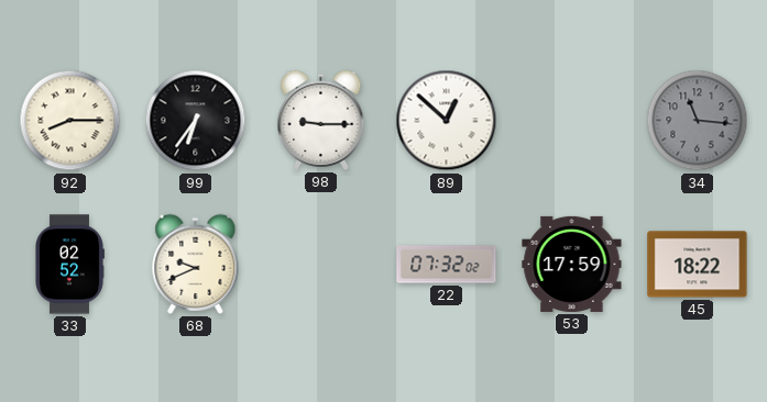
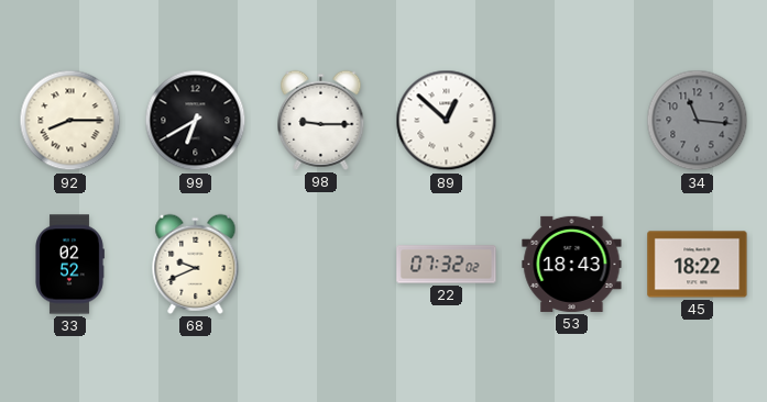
99: 6:36 -> 6:40
53: 17:59 -> 18:43
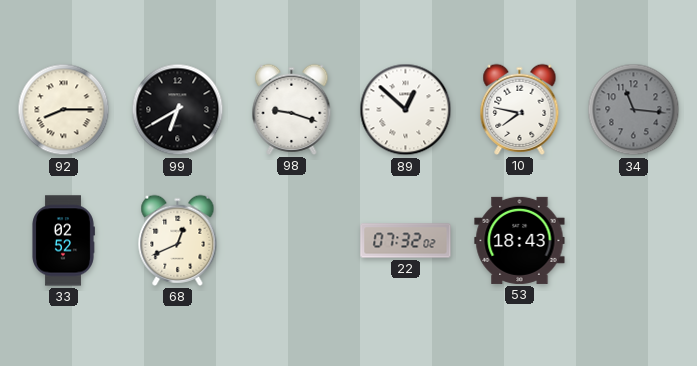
98: 9:15 -> 9:18
10: none -> 7:47
68: 9:41 -> 12:41
45: 18:22 -> none
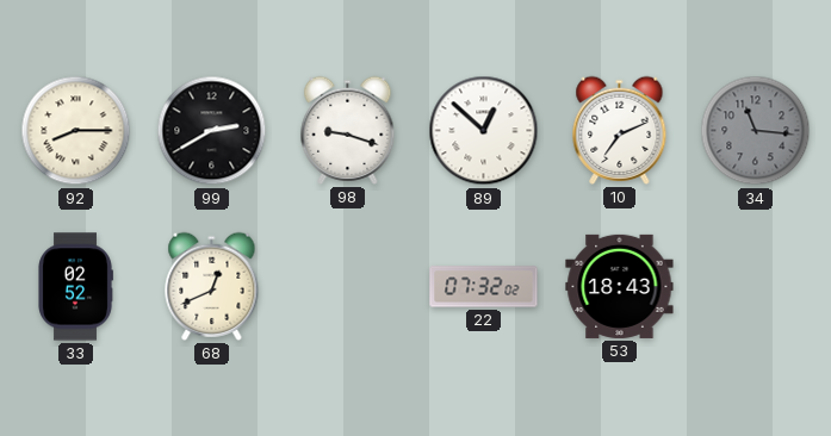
99: 6:40 -> 2:40
10: 7:47 -> 7:11
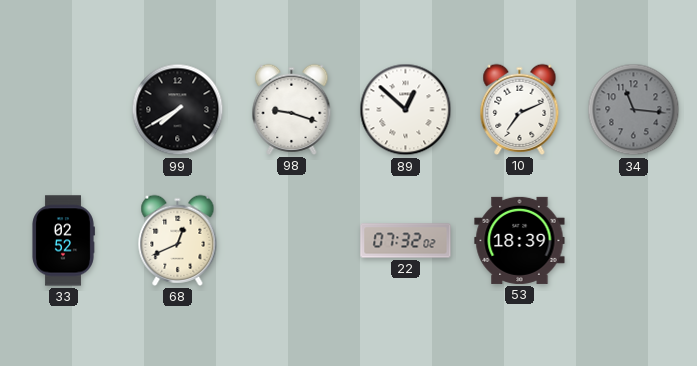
92: 8:15 -> none
99: 2:40 -> 7:40
53: 18:43 -> 18:39
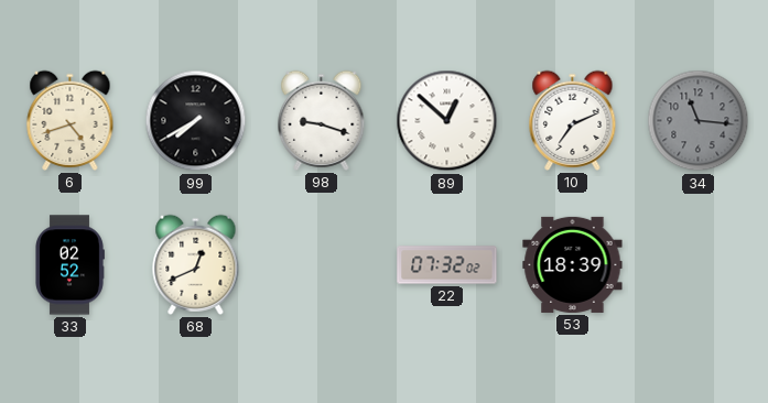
6: none -> 4:42
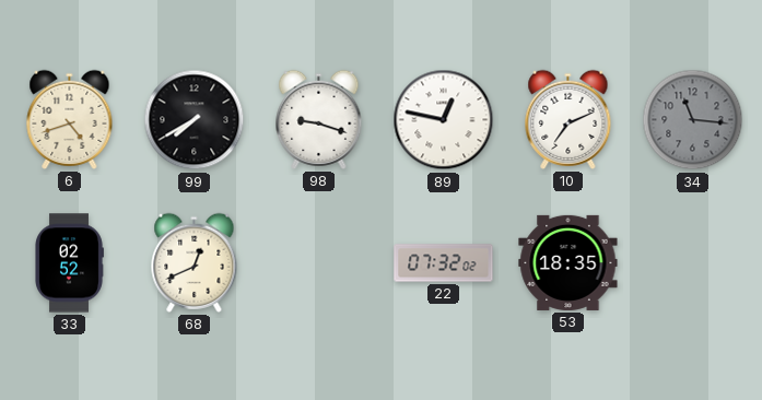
89: 12:52 -> 12:47
53: 18:39 -> 18:35
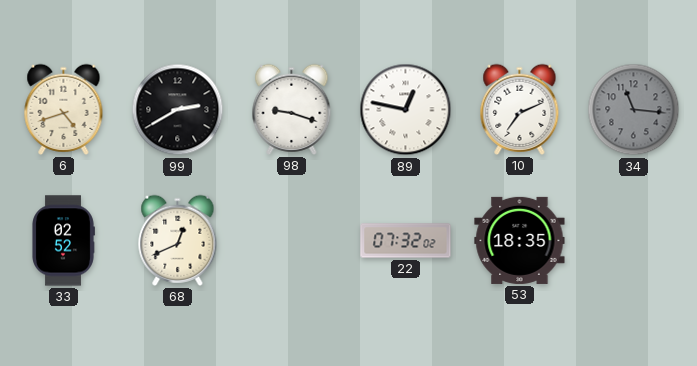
99: 7:40 -> 2:40
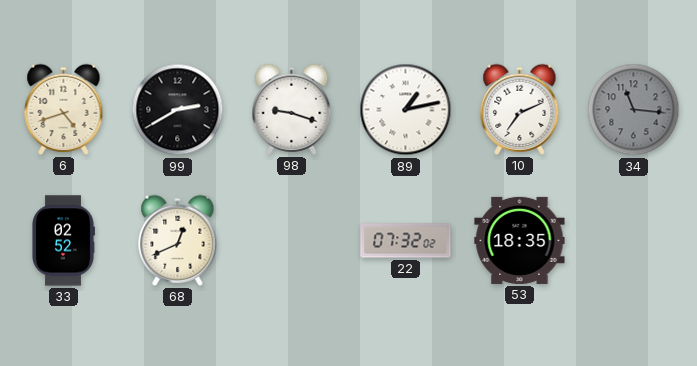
89: 12:47 -> 1:13
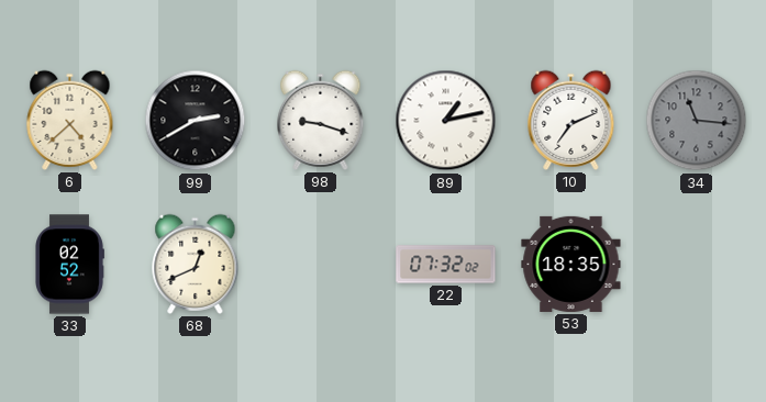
6: 4:42 -> 4:38
